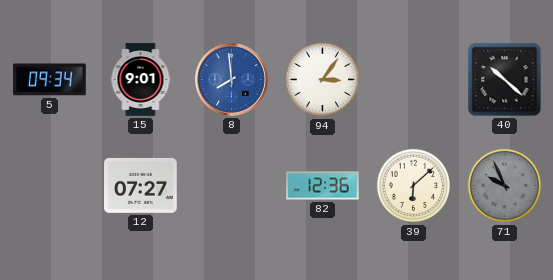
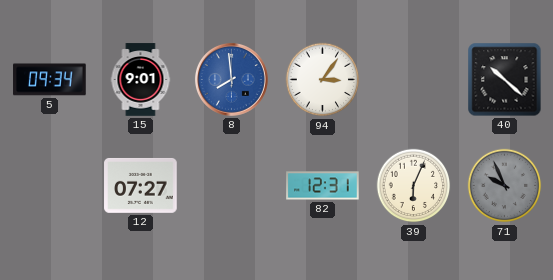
82: 12:36 -> 12:31
39: 6:08 -> 6:04
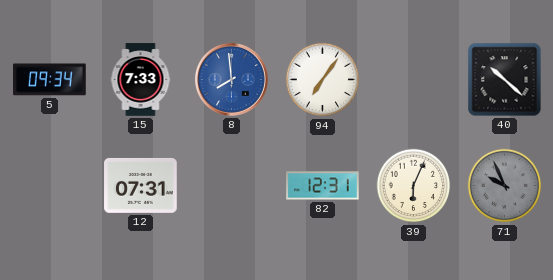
15: 9:01 -> 7:33
94: 3:06 -> 7:06
12: 07:27 -> 07:31
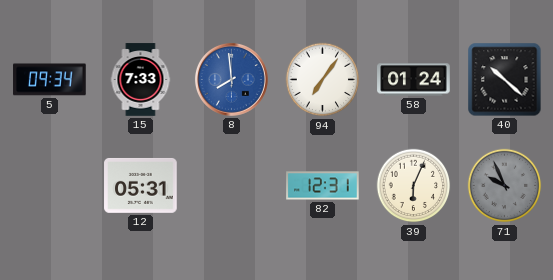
58: none -> 01:24
12: 07:31 -> 05:31
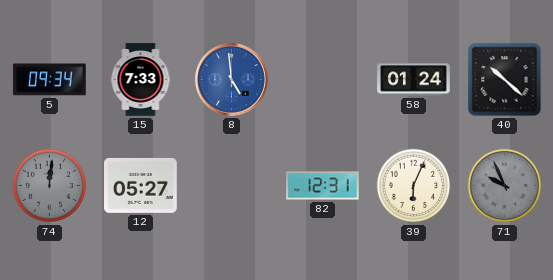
8: 7:59 -> 4:59
94: 7:06 -> none
74: none -> 12:01
12: 05:31 -> 05:27
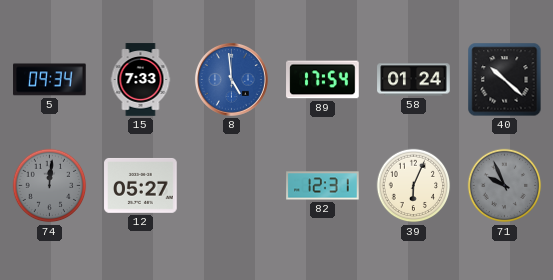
89: none -> 17:54
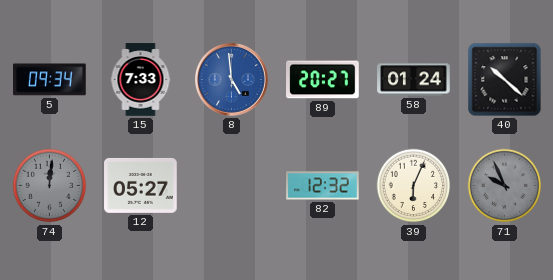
89: 17:54 -> 20:27
82: 12:31 -> 12:32
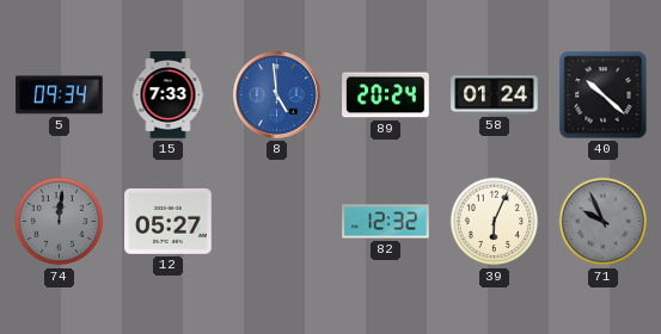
89: 20:27 -> 20:24
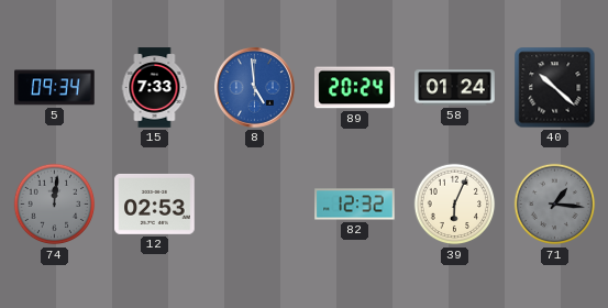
12: 05:27 -> 02:53
71: 9:56 -> 1:16
